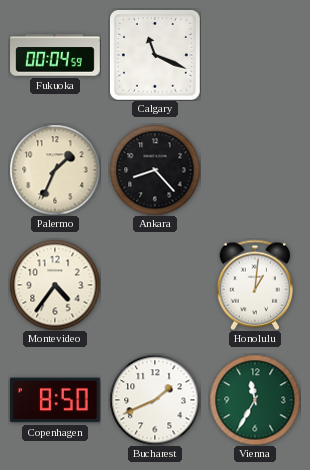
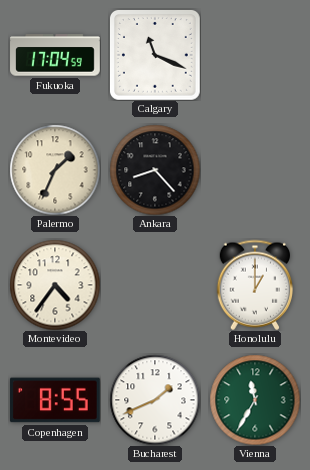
Fukuoka: 00:04 -> 17:04
Honolulu: 1:01 -> 1:00
Copenhagen: 8:50 -> 8:55
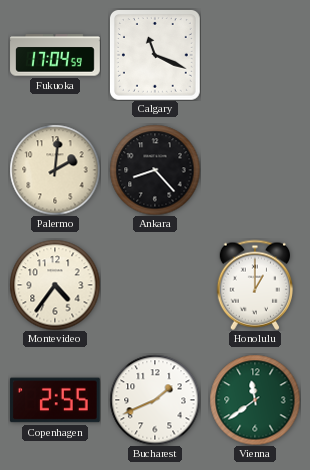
Palermo: 1:34 -> 2:01
Copenhagen: 8:55 -> 2:55
Vienna: 11:35 -> 11:39
